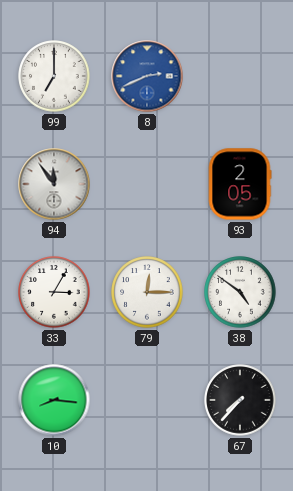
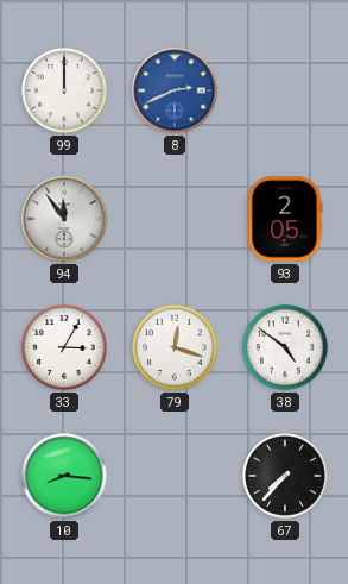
99: 7:00 -> 12:00
79: 12:15 -> 12:18
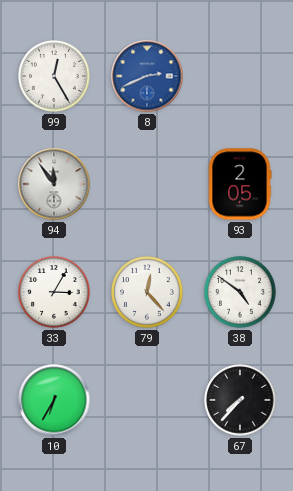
99: 12:00 -> 12:25
79: 12:18 -> 12:23
10: 8:16 -> 6:35
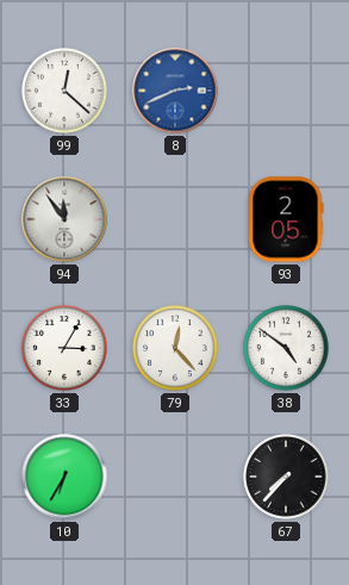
99: 12:25 -> 12:22
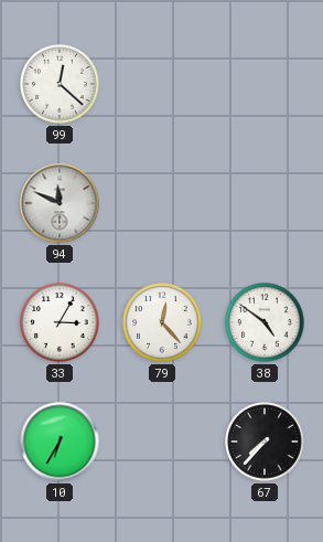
8: 2:41 -> none
94: 11:54 -> 11:49
93: 2:05 -> none
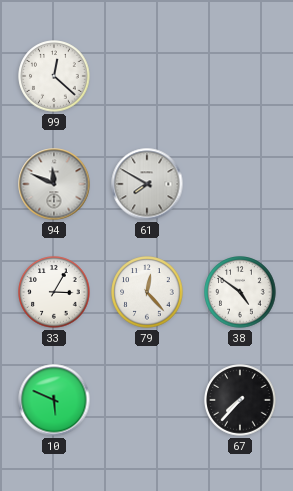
61: none -> 7:50
10: 6:35 -> 5:49
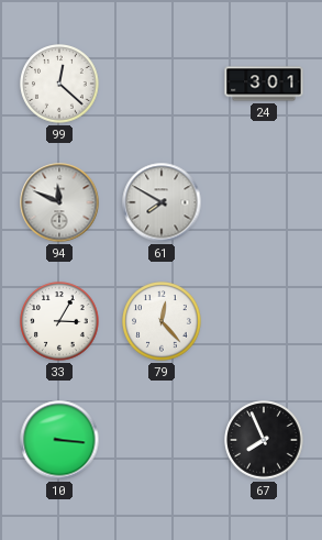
24: none -> 3:01
38: 4:51 -> none
10: 5:49 -> 3:16
67: 7:37 -> 7:56
